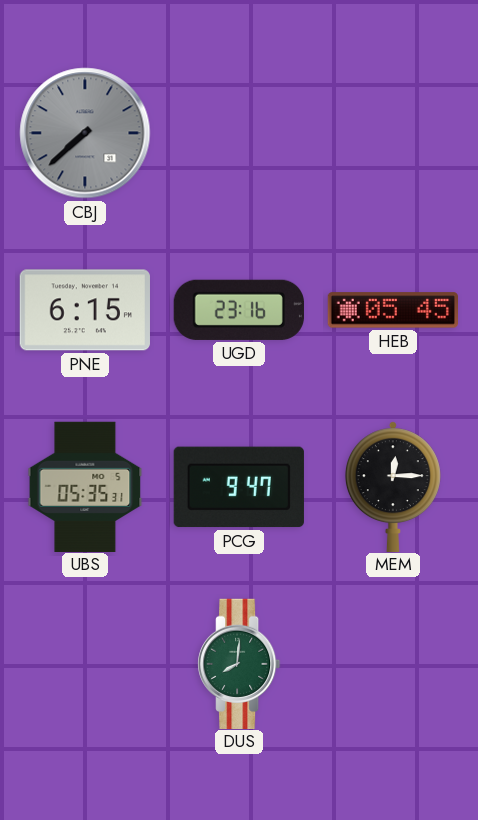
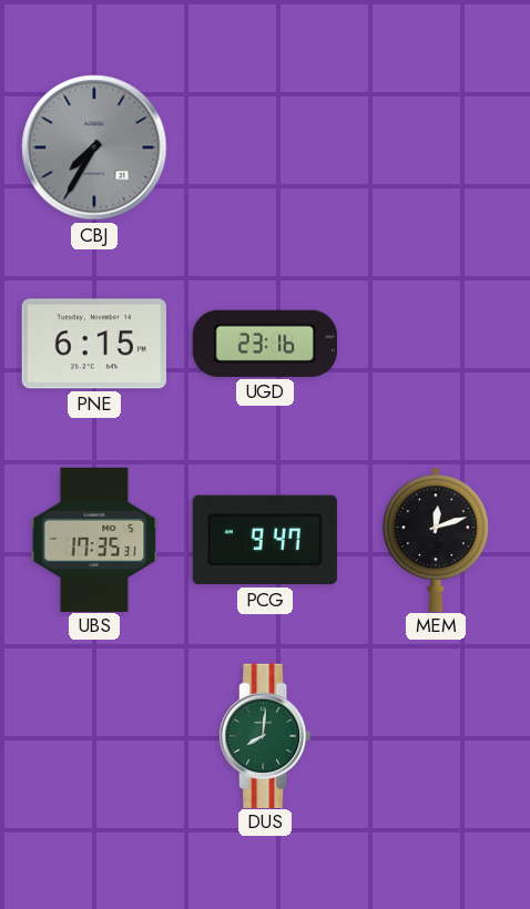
CBJ: 7:38 -> 7:35
HEB: 05:45 -> none
UBS: 05:35 -> 17:35
MEM: 12:15 -> 12:12
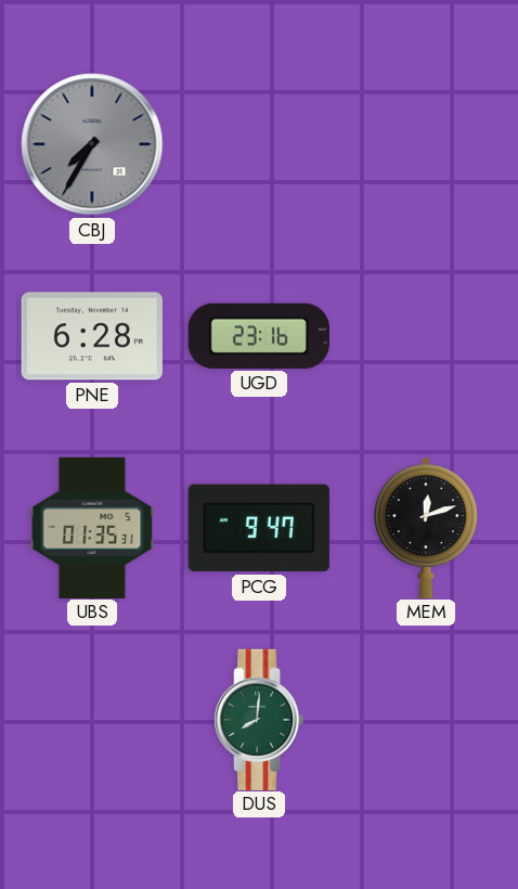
PNE: 6:15 -> 6:28
UBS: 17:35 -> 01:35
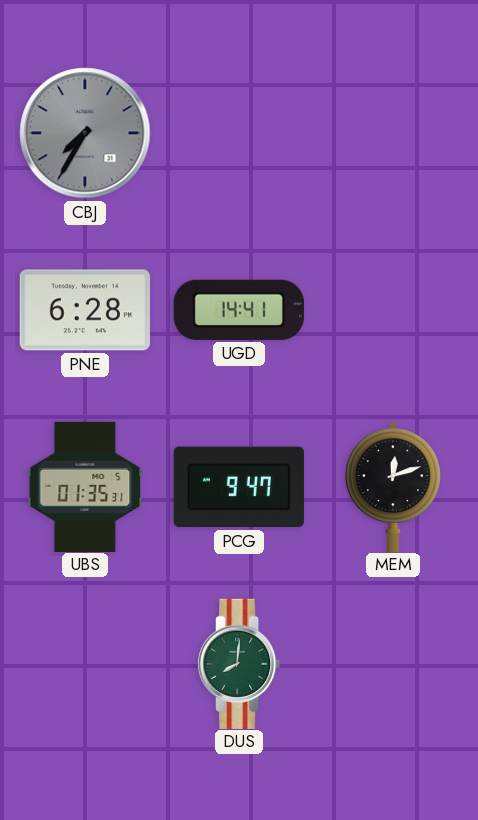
UGD: 23:16 -> 14:41
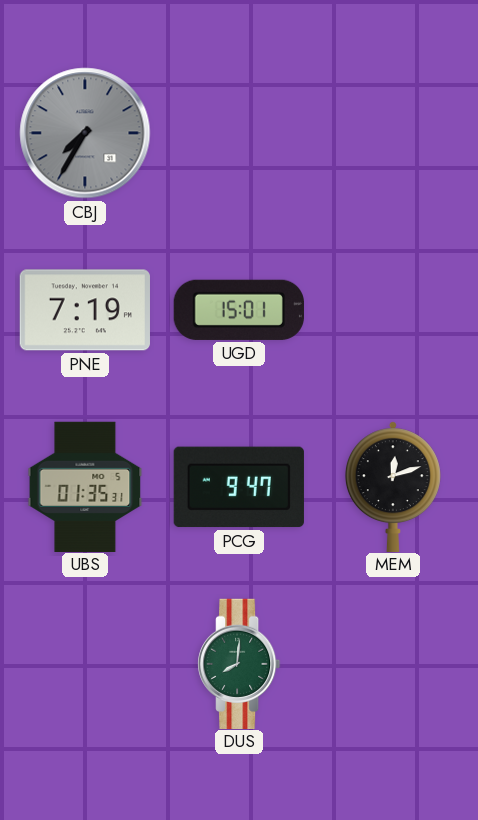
PNE: 6:28 -> 7:19
UGD: 14:41 -> 15:01
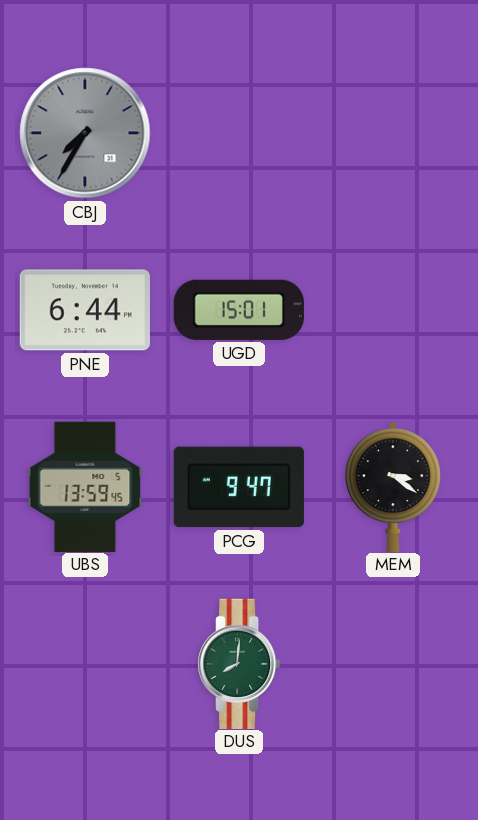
PNE: 7:19 -> 6:44
UBS: 01:35 -> 13:59
MEM: 12:12 -> 3:21
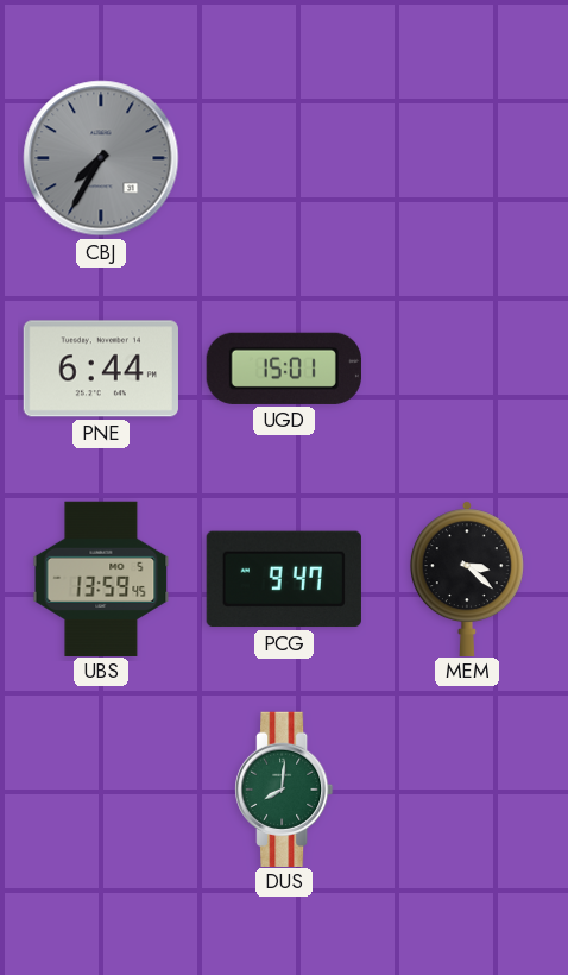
MEM: 3:21 -> 3:22
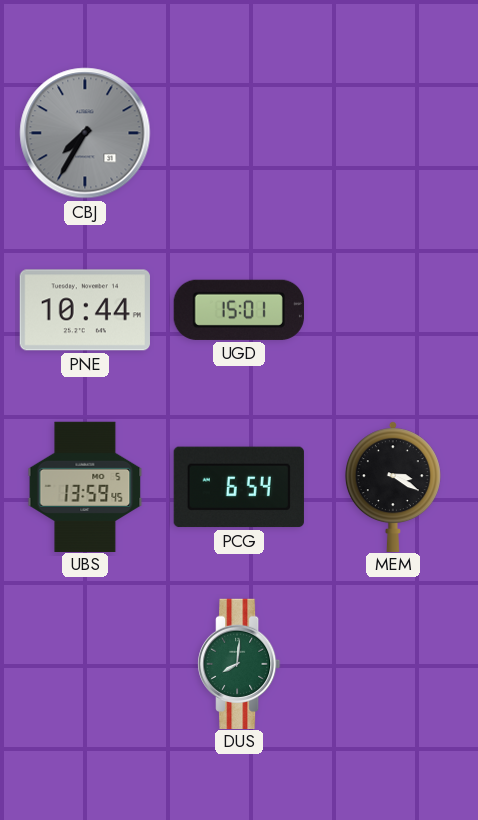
PNE: 6:44 -> 10:44
PCG: 9:47 -> 6:54
MEM: 3:22 -> 3:20
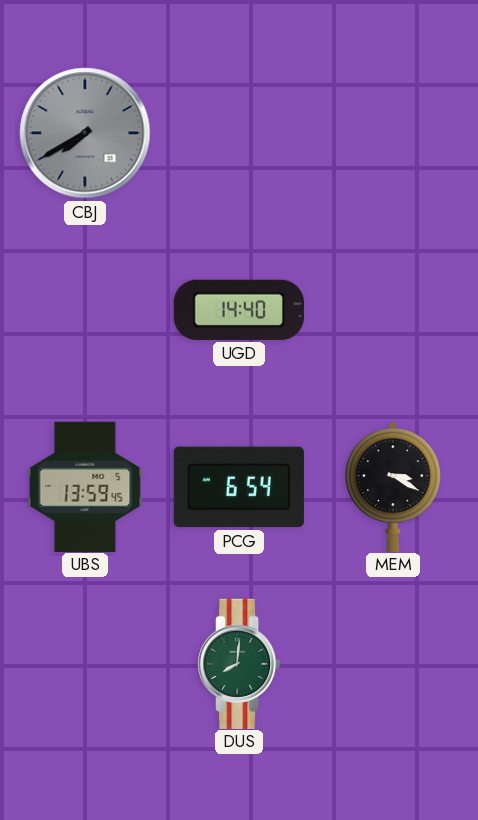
CBJ: 7:35 -> 7:40
PNE: 10:44 -> none
UGD: 15:01 -> 14:40
